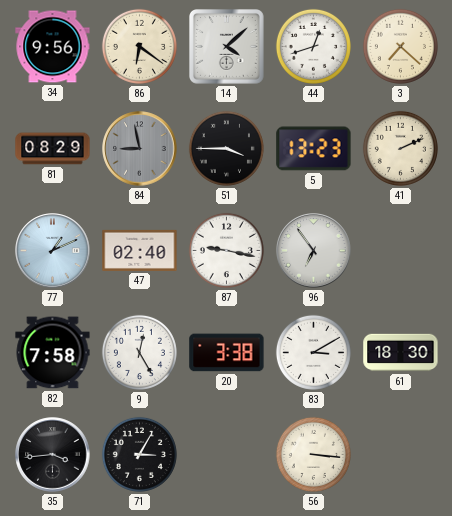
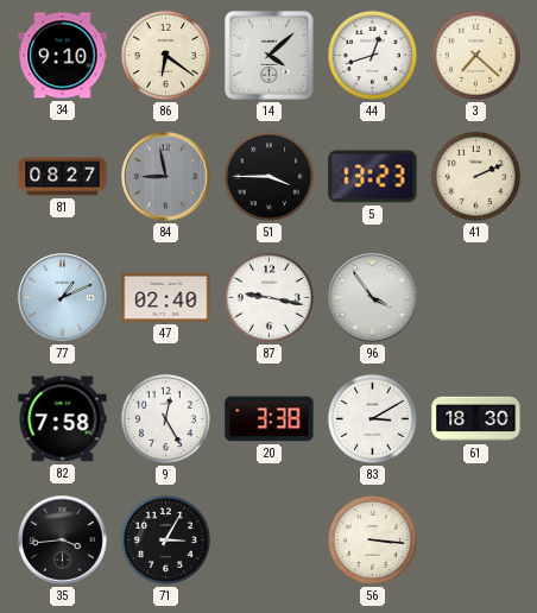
34: 9:56 -> 9:10
81: 08:29 -> 08:27
96: 6:54 -> 3:54
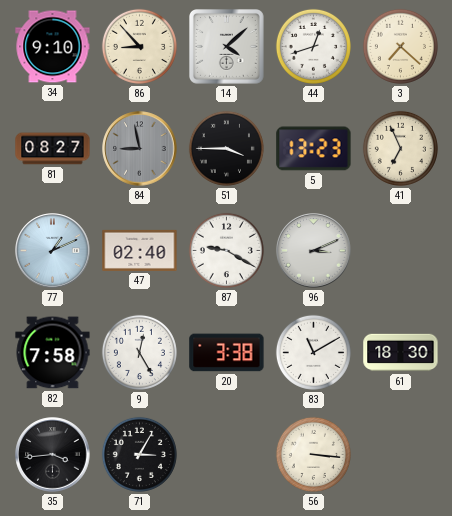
86: 6:21 -> 8:53
41: 2:11 -> 6:56
87: 9:17 -> 9:20
96: 3:54 -> 3:11
83: 3:10 -> 11:10
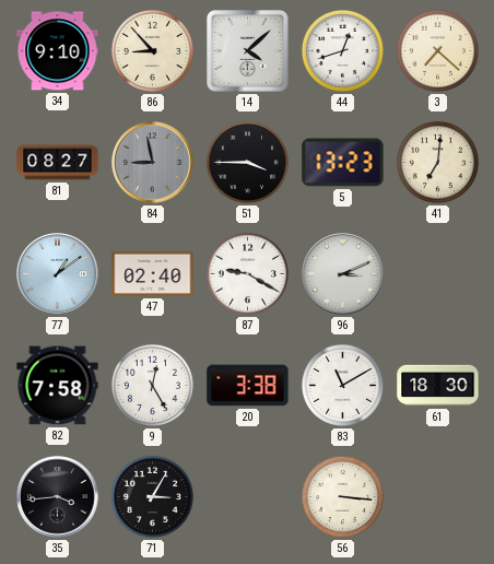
41: 6:56 -> 7:01
77: 1:11 -> 1:09
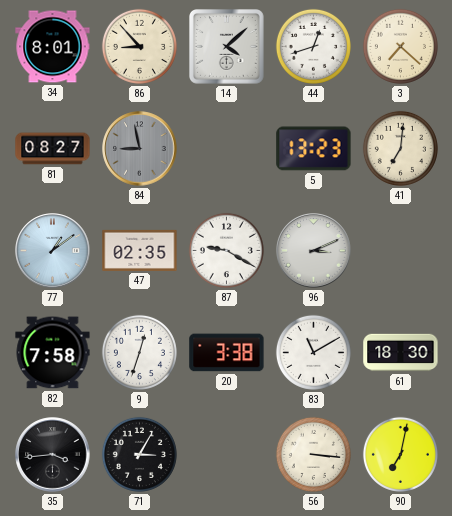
34: 9:10 -> 8:01
51: 3:45 -> none
47: 02:40 -> 02:35
9: 12:25 -> 12:33
90: none -> 7:02
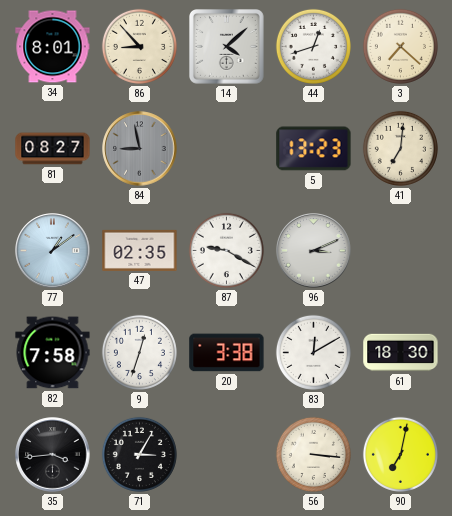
83: 11:10 -> 12:10
